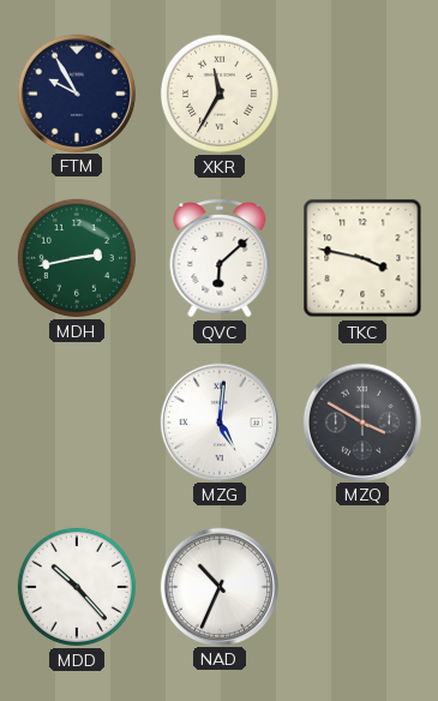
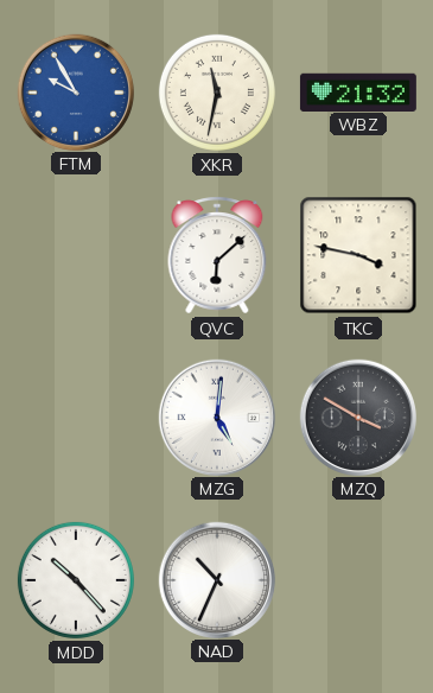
FTM dial: navy -> blue
XKR: 11:35 -> 11:32
WBZ: none -> 21:32
MDH: 2:43 -> none
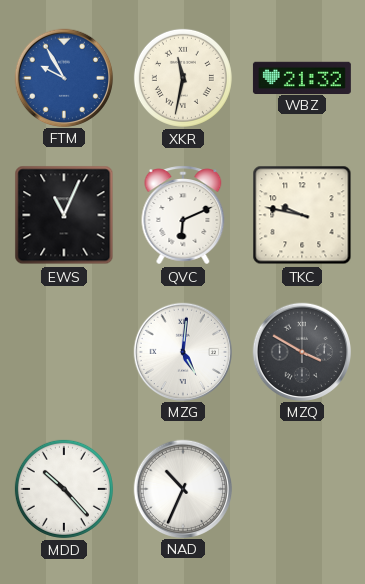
EWS: none -> 11:04
QVC: 6:08 -> 6:11
TKC: 3:47 -> 9:47
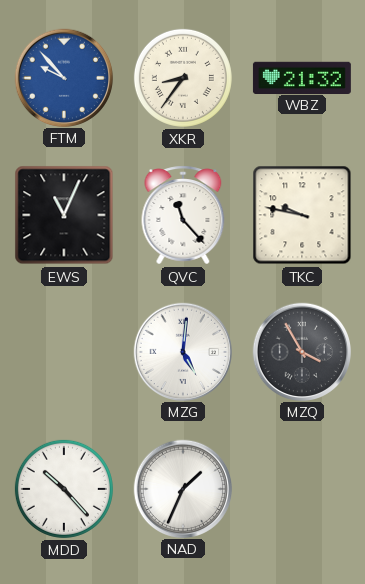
FTM: 9:55 -> 9:53
XKR: 11:32 -> 8:36
QVC: 6:11 -> 11:23
MZQ: 3:50 -> 3:55
NAD: 10:34 -> 1:34
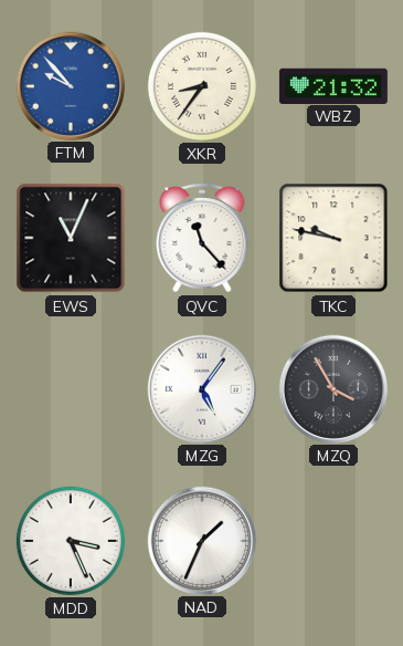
MZG: 5:01 -> 5:06
MDD: 10:23 -> 3:26
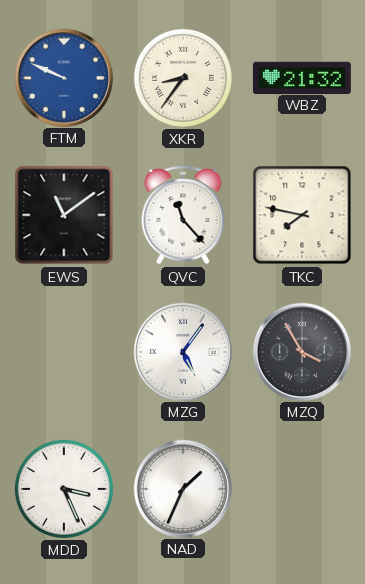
FTM: 9:53 -> 9:49
EWS: 11:04 -> 11:09
TKC: 9:47 -> 7:47
